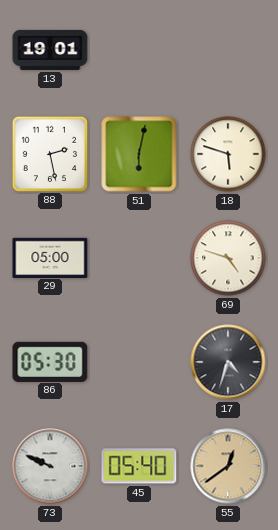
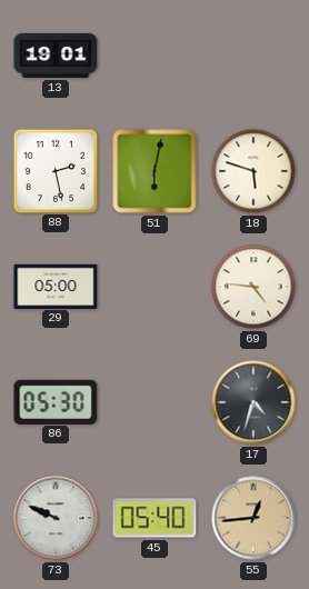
69: 4:48 -> 4:46
55: 12:39 -> 12:44
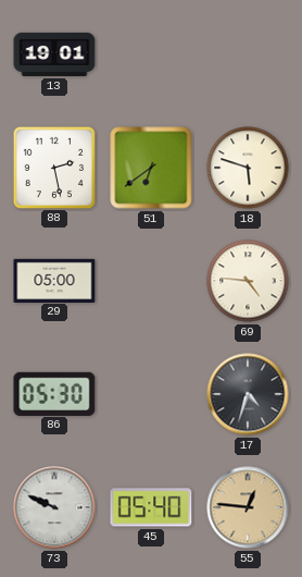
51: 6:02 -> 6:39
55: 12:44 -> 12:46
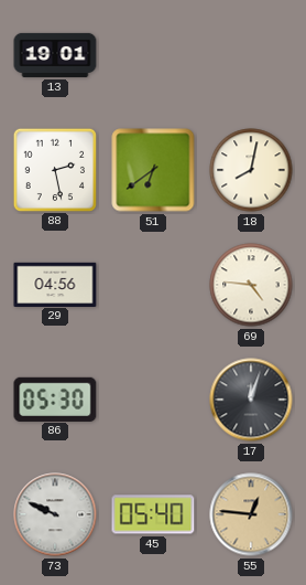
18: 5:48 -> 8:02
29: 05:00 -> 04:56
17: 4:33 -> 12:03
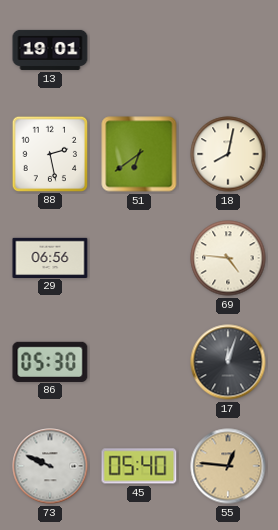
29: 04:56 -> 06:56
